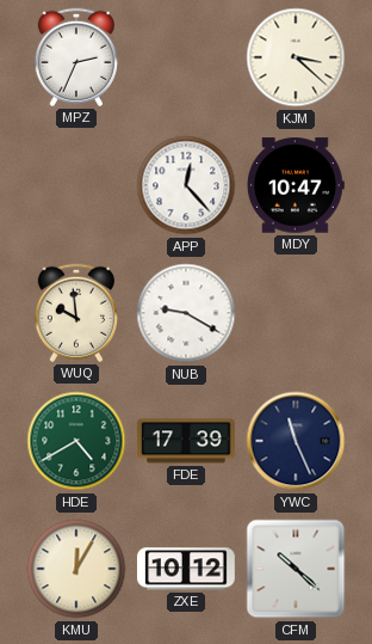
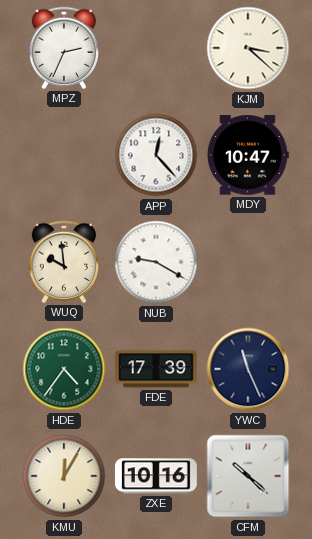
HDE: 4:40 -> 4:36
ZXE: 10:12 -> 10:16
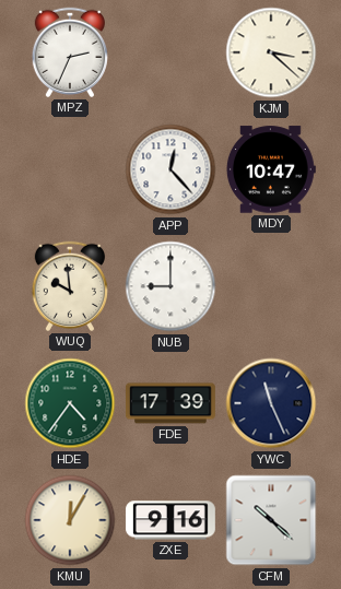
NUB: 9:20 -> 9:00
ZXE: 10:16 -> 9:16
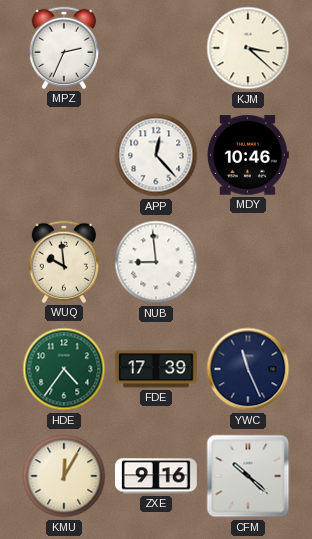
MDY: 10:47 -> 10:46
NUB: 9:00 -> 8:59
